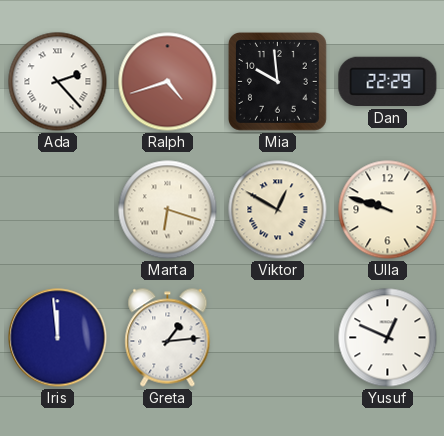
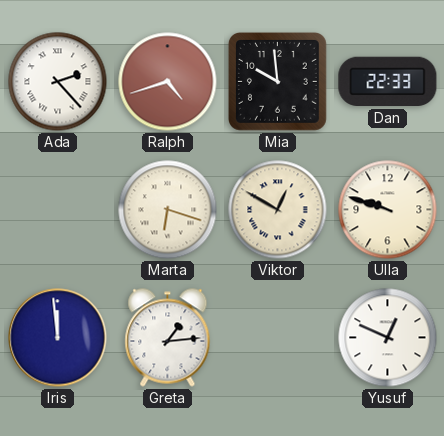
Dan: 22:29 -> 22:33
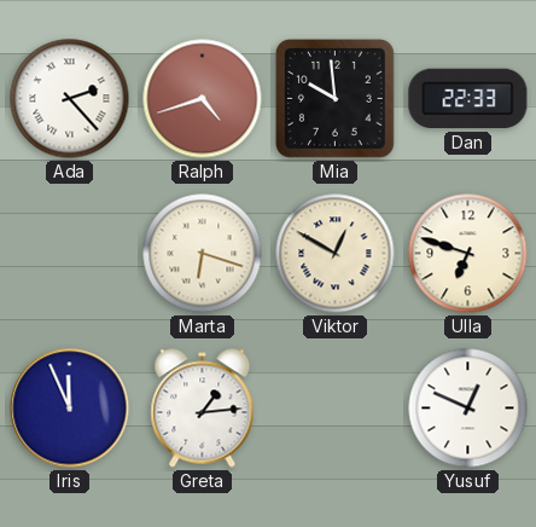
Ulla: 9:48 -> 6:48
Iris: 11:59 -> 11:56
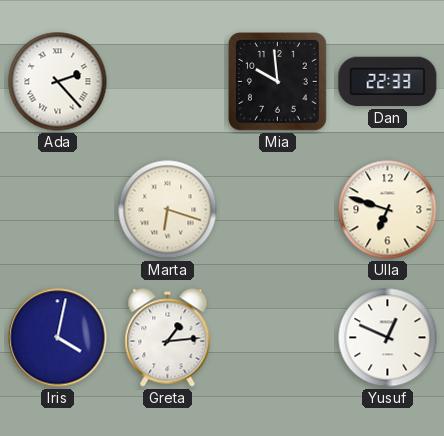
Ralph: 4:42 -> none
Viktor: 12:50 -> none
Iris: 11:56 -> 4:02
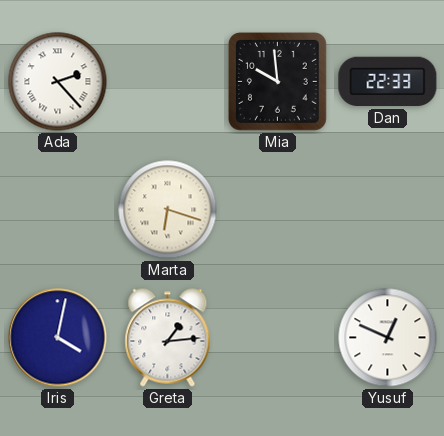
Ulla: 6:48 -> none
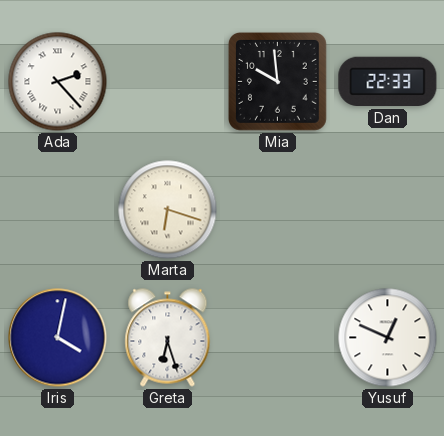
Greta: 1:14 -> 6:27
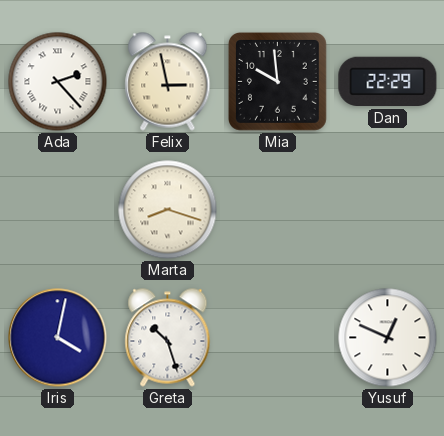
Felix: none -> 2:58
Dan: 22:33 -> 22:29
Marta: 6:18 -> 8:18
Greta: 6:27 -> 10:27
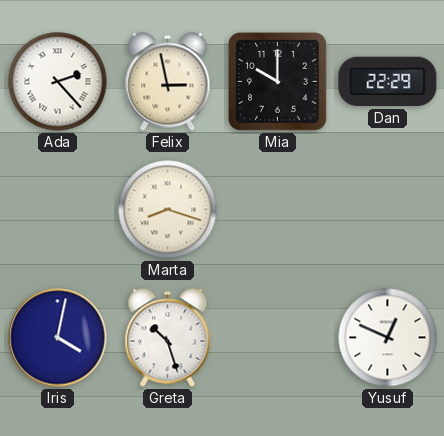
Mia: 9:59 -> 10:00
